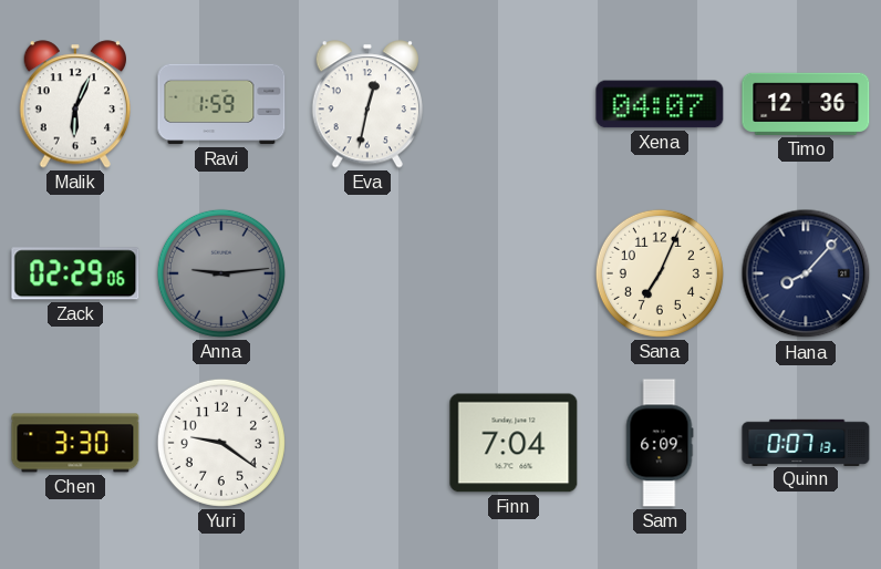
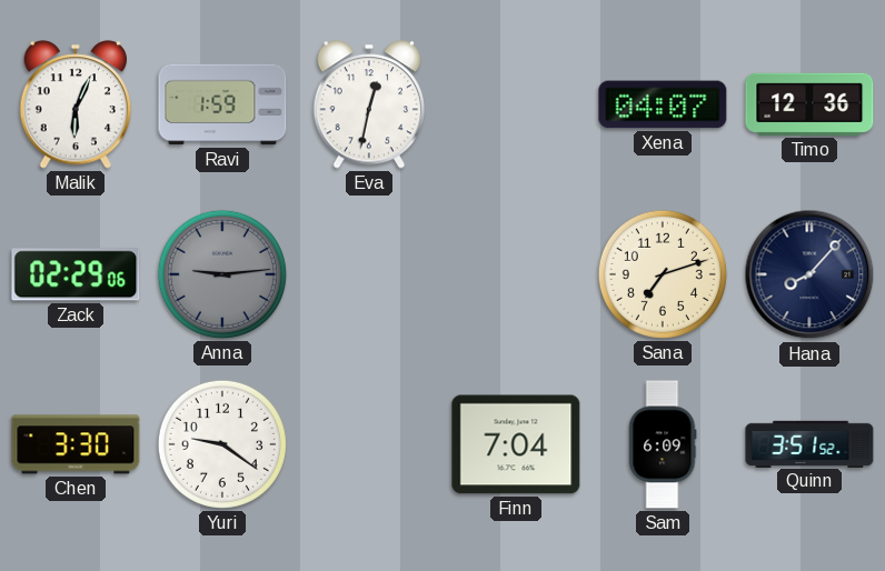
Sana: 7:04 -> 7:12
Quinn: 0:07 -> 3:51
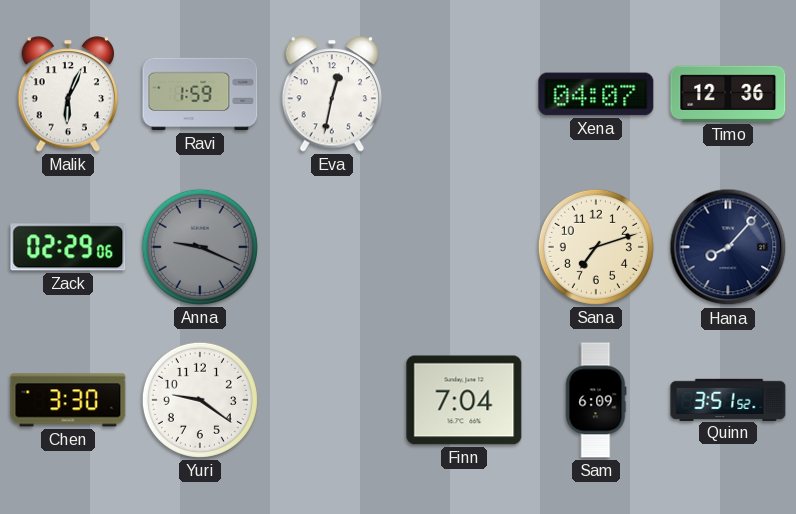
Anna: 9:14 -> 9:19
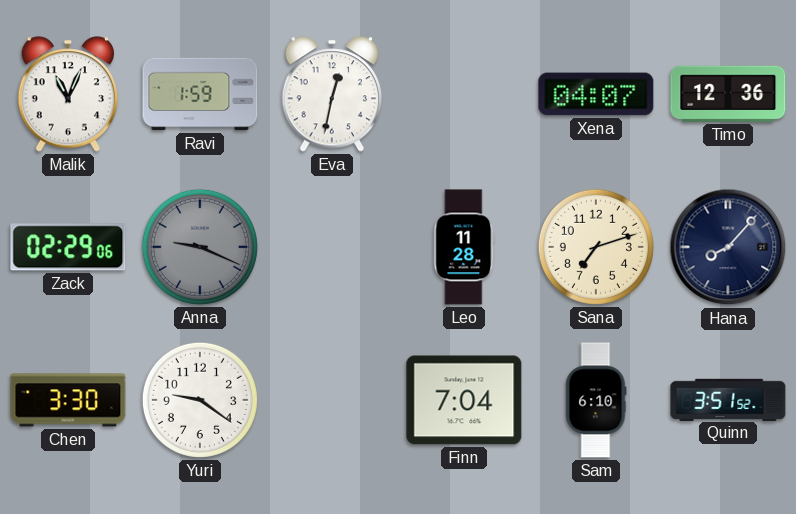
Malik: 6:04 -> 11:04
Leo: none -> 11:28
Sam: 6:09 -> 6:10
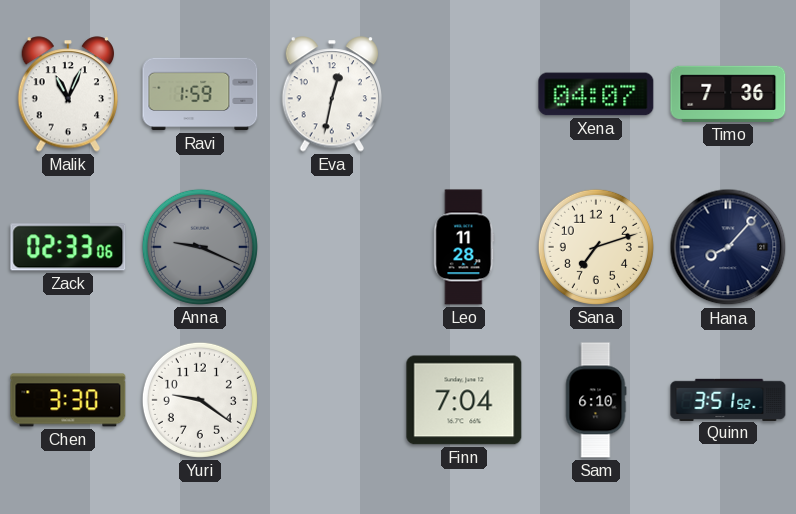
Timo: 12:36 -> 7:36
Zack: 02:29 -> 02:33
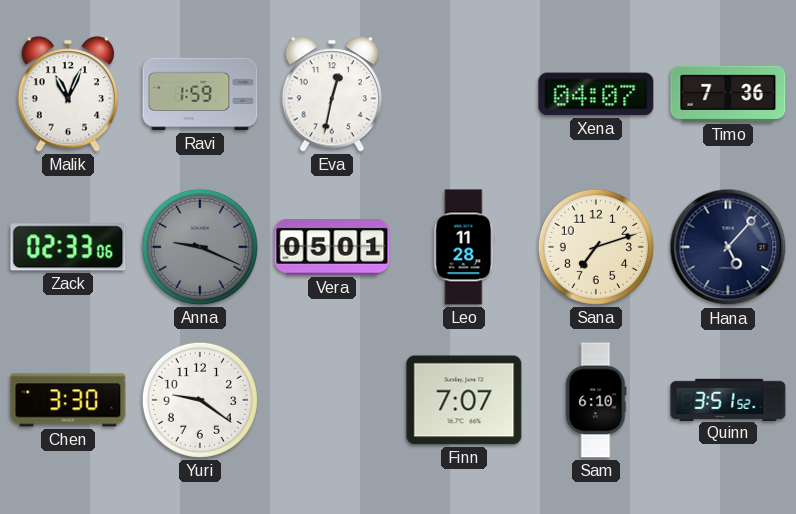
Vera: none -> 05:01
Hana: 8:07 -> 5:07
Finn: 7:04 -> 7:07
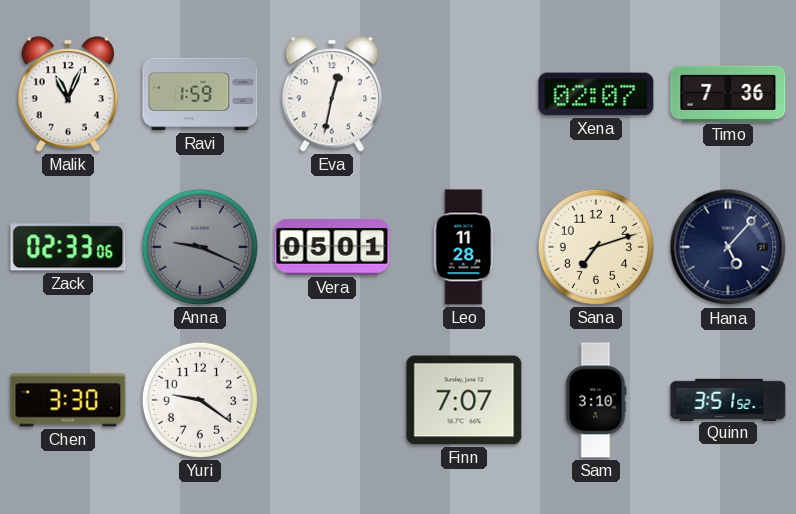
Xena: 04:07 -> 02:07
Sam: 6:10 -> 3:10
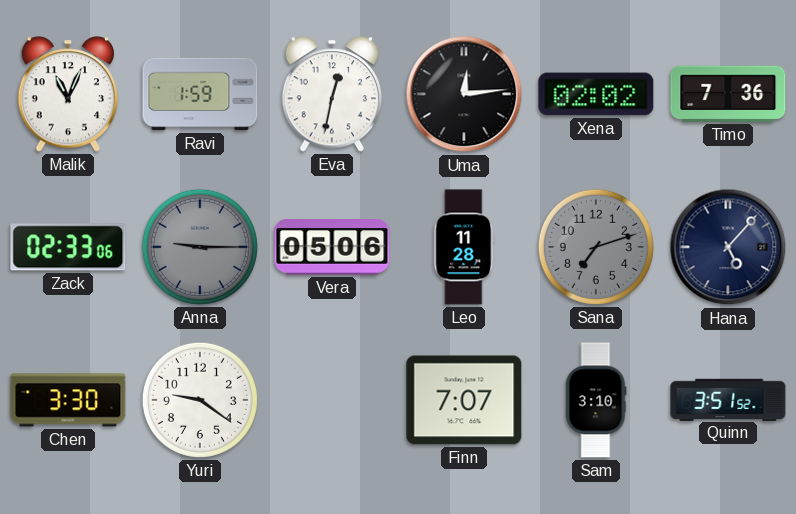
Uma: none -> 12:14
Xena: 02:07 -> 02:02
Anna: 9:19 -> 9:15
Vera: 05:01 -> 05:06
Sana dial: cream -> grey
